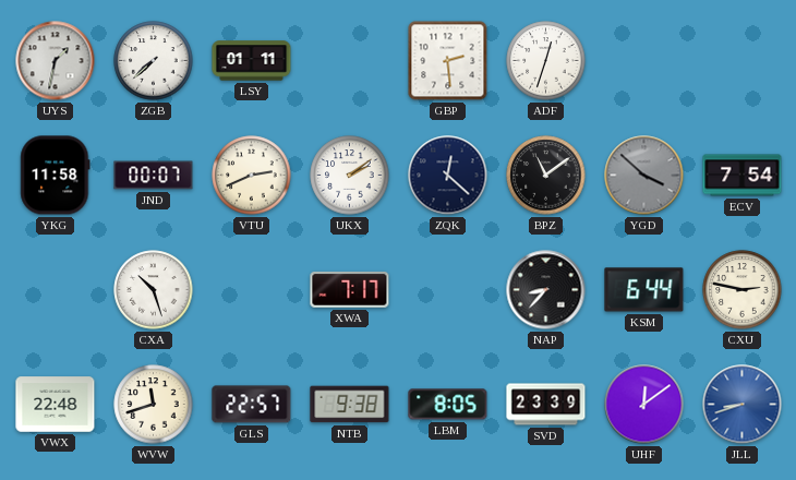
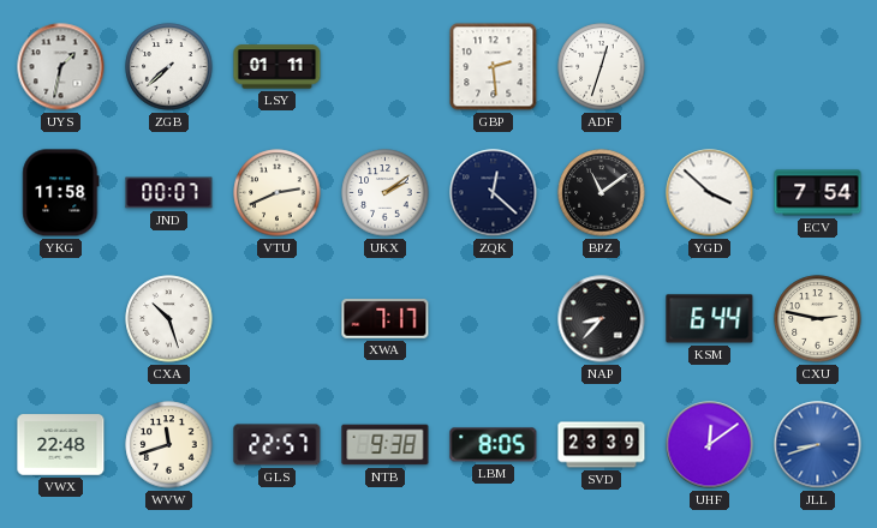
YGD dial: grey -> white
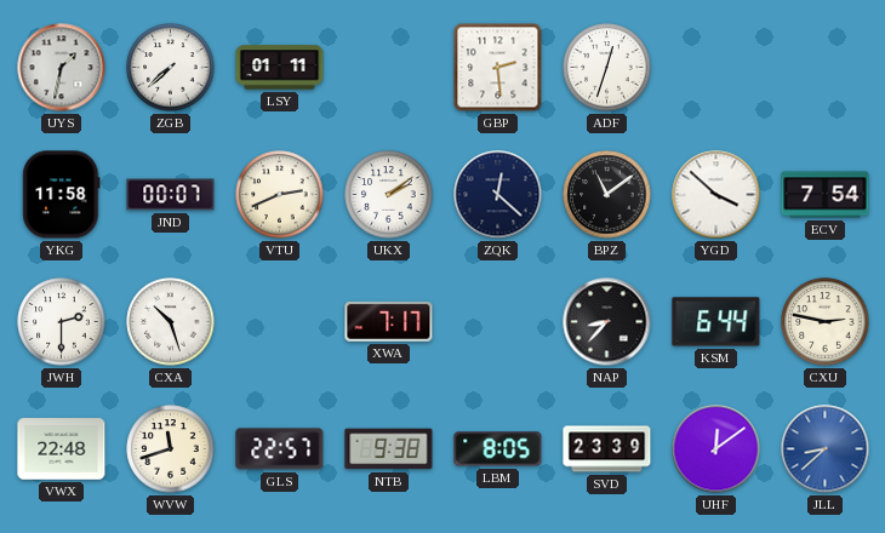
JWH: none -> 2:30
JLL: 8:42 -> 8:38
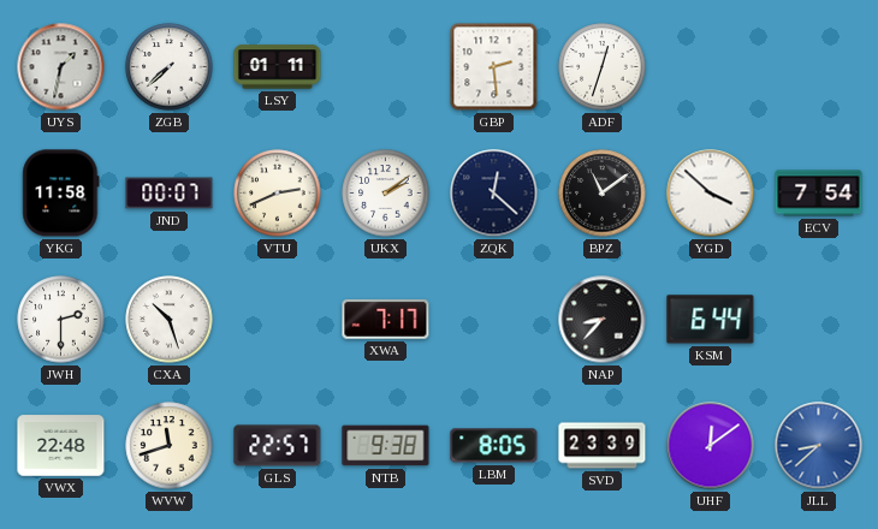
CXU: 2:47 -> none
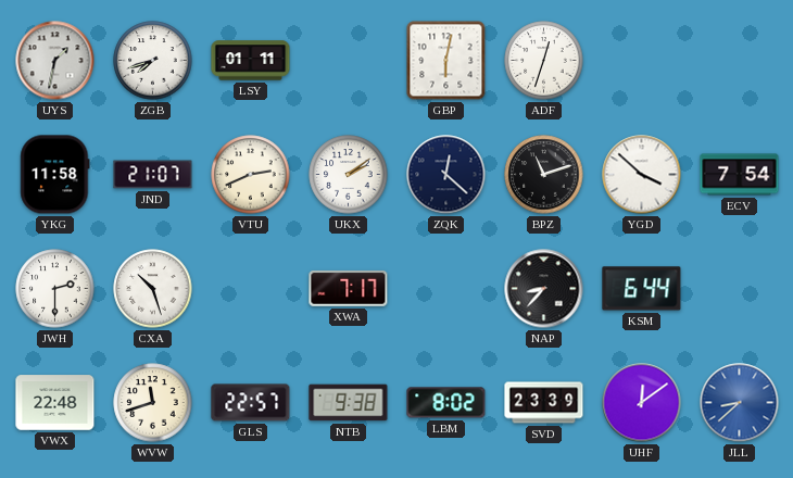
ZGB: 7:38 -> 7:42
GBP: 2:29 -> 6:02
JND: 00:07 -> 21:07
BPZ: 11:09 -> 11:12
LBM: 8:05 -> 8:02
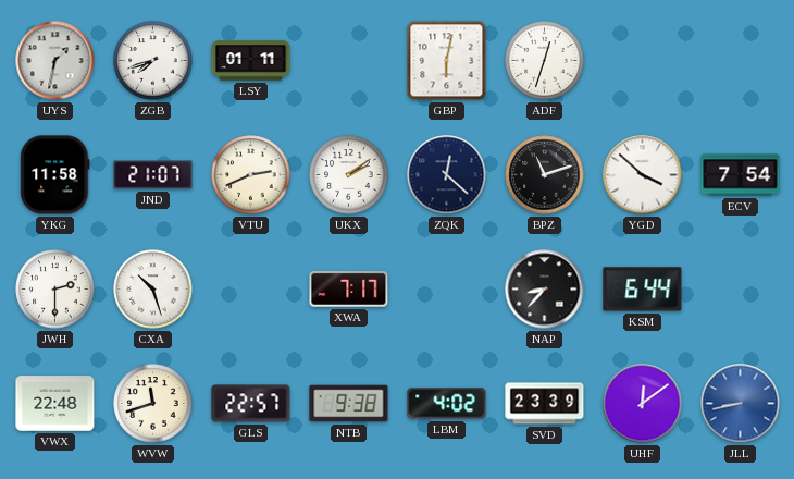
LBM: 8:02 -> 4:02
JLL: 8:38 -> 8:43
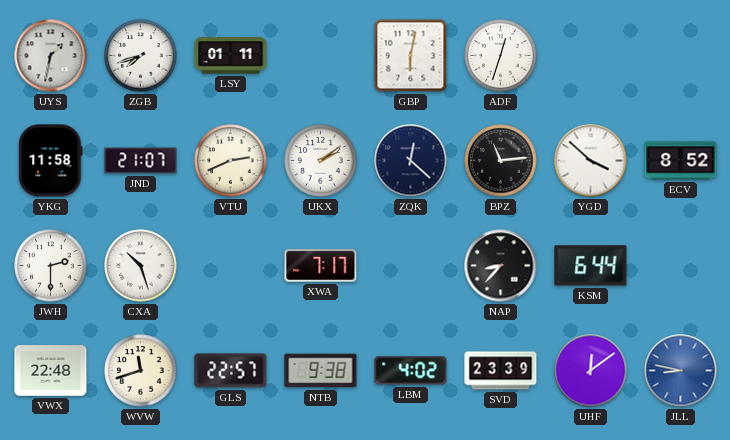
BPZ: 11:12 -> 11:14
ECV: 7:54 -> 8:52
JLL: 8:43 -> 8:47
